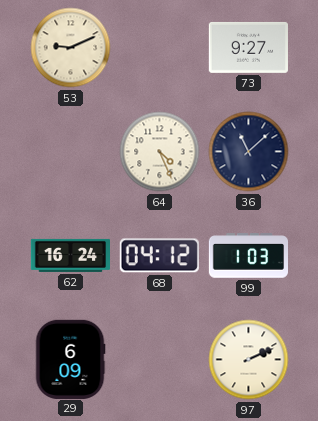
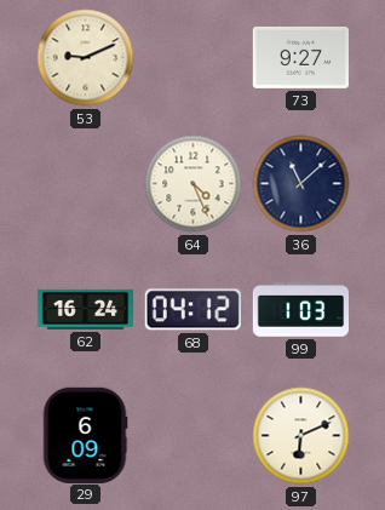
97: 2:11 -> 6:11
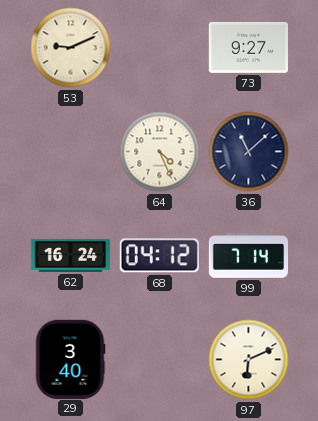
99: 1:03 -> 7:14
29: 6:09 -> 3:40
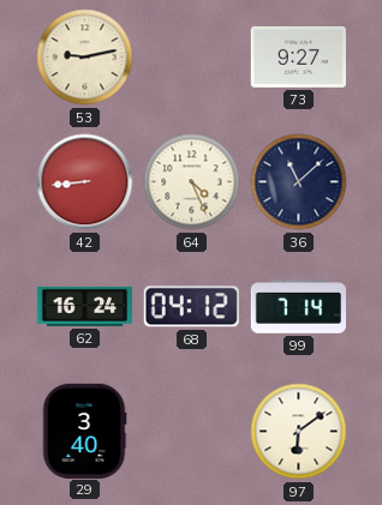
53: 9:11 -> 9:13
42: none -> 8:44
97: 6:11 -> 6:09
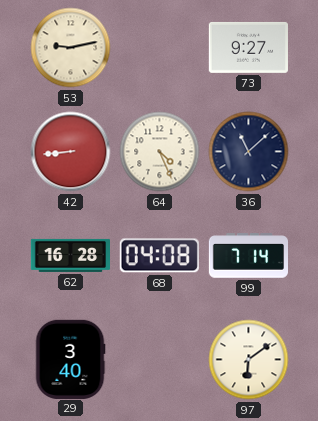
62: 16:24 -> 16:28
68: 04:12 -> 04:08
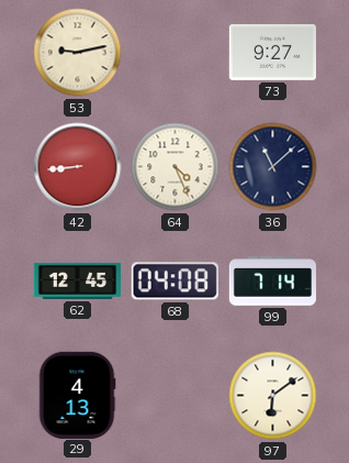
62: 16:28 -> 12:45
29: 3:40 -> 4:13
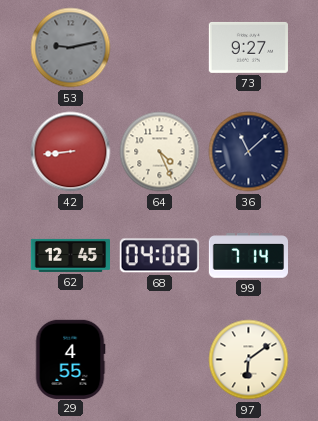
53 dial: cream -> grey
29: 4:13 -> 4:55
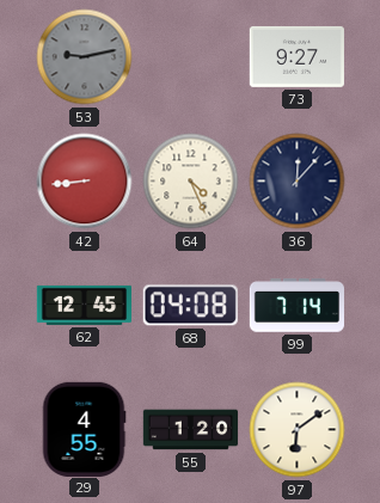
36: 11:08 -> 12:07
55: none -> 1:20
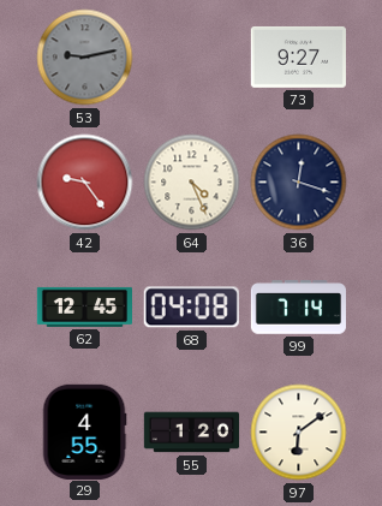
42: 8:44 -> 9:24
36: 12:07 -> 12:18
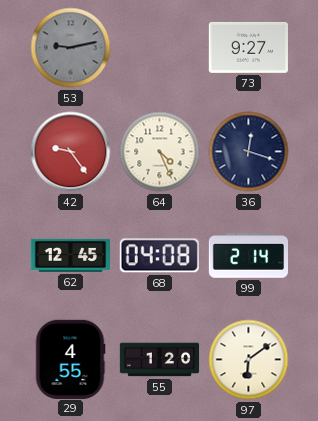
99: 7:14 -> 2:14
